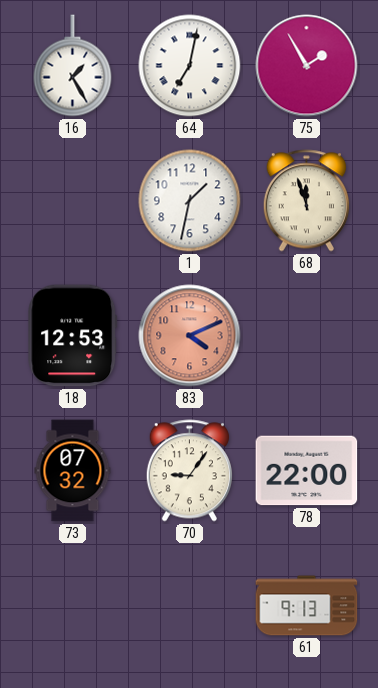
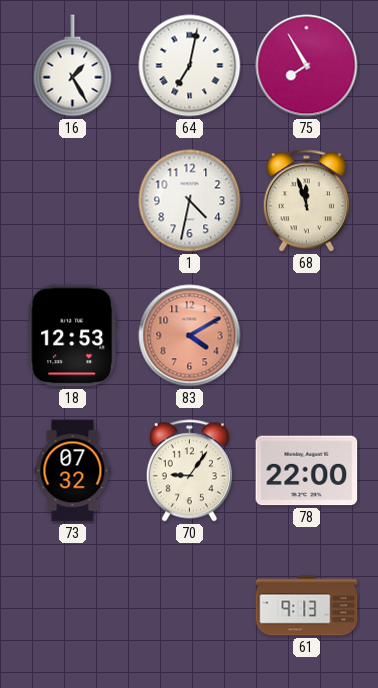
75: 1:55 -> 7:55
1: 1:32 -> 4:32
83: 4:11 -> 4:10
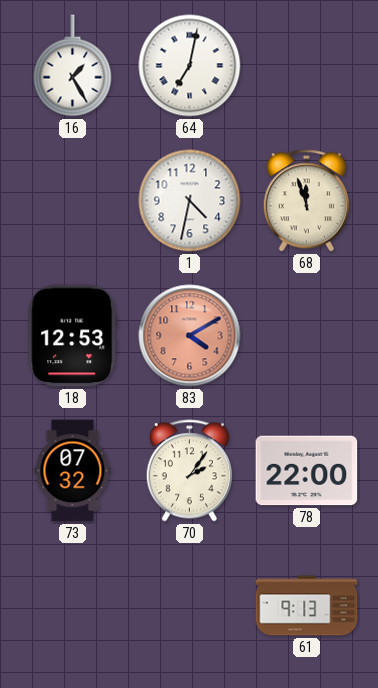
75: 7:55 -> none
70: 9:06 -> 2:06
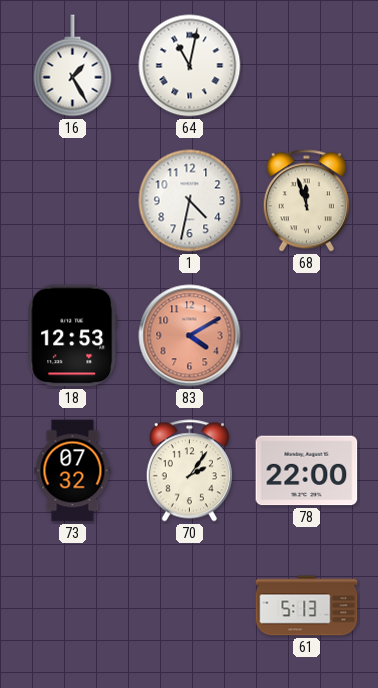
64: 7:02 -> 11:02
61: 9:13 -> 5:13
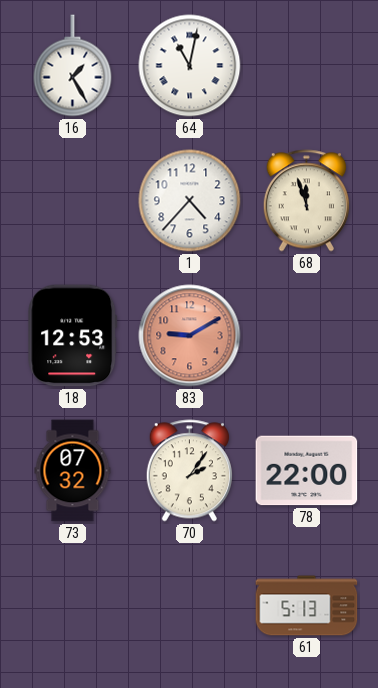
1: 4:32 -> 4:37
83: 4:10 -> 9:10
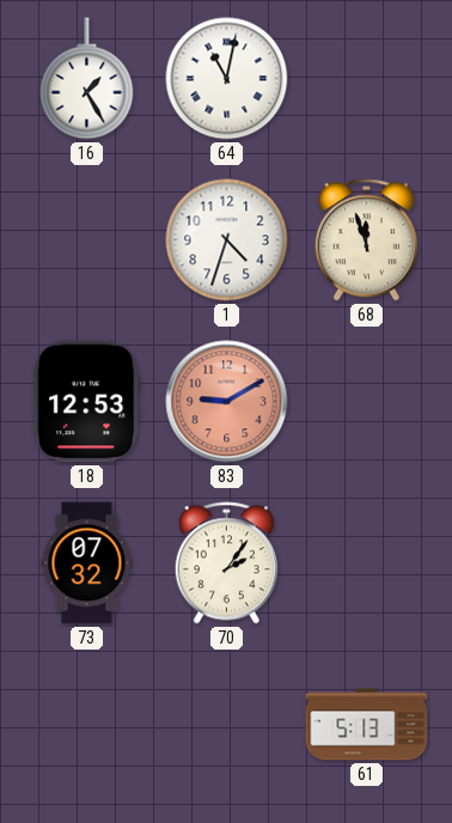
1: 4:37 -> 4:33
78: 22:00 -> none
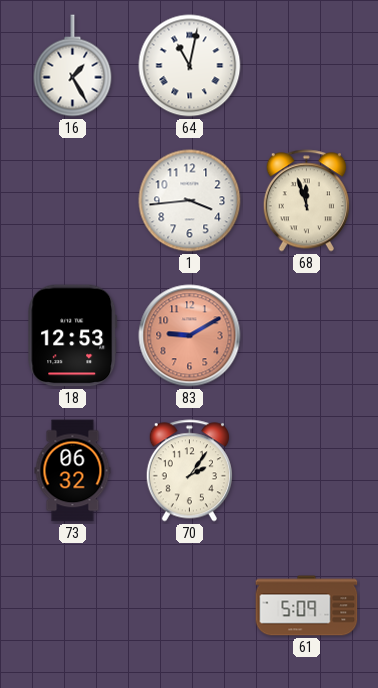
1: 4:33 -> 3:44
73: 07:32 -> 06:32
61: 5:13 -> 5:09
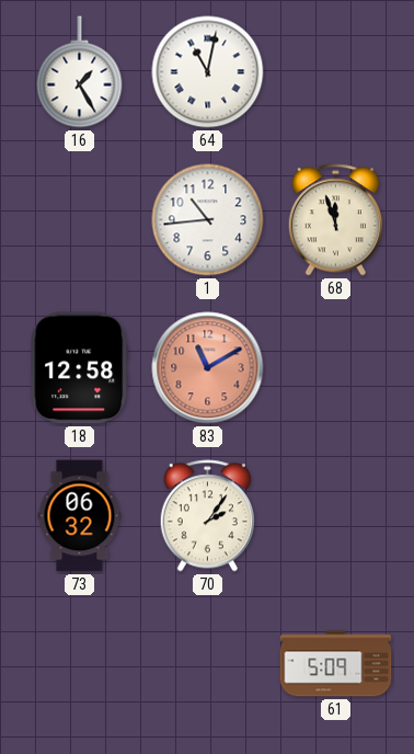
1: 3:44 -> 10:44
18: 12:53 -> 12:58
83: 9:10 -> 11:10
